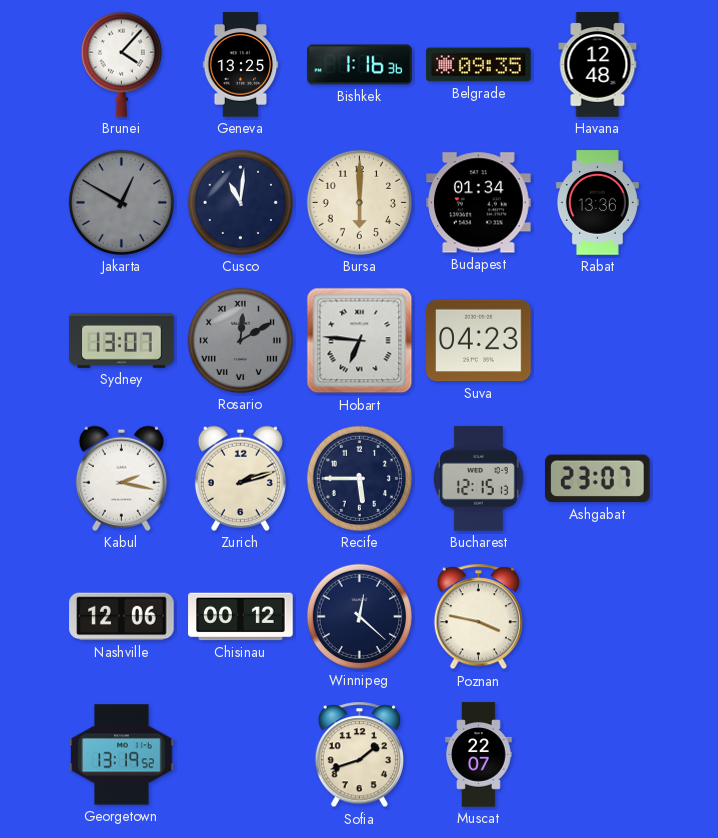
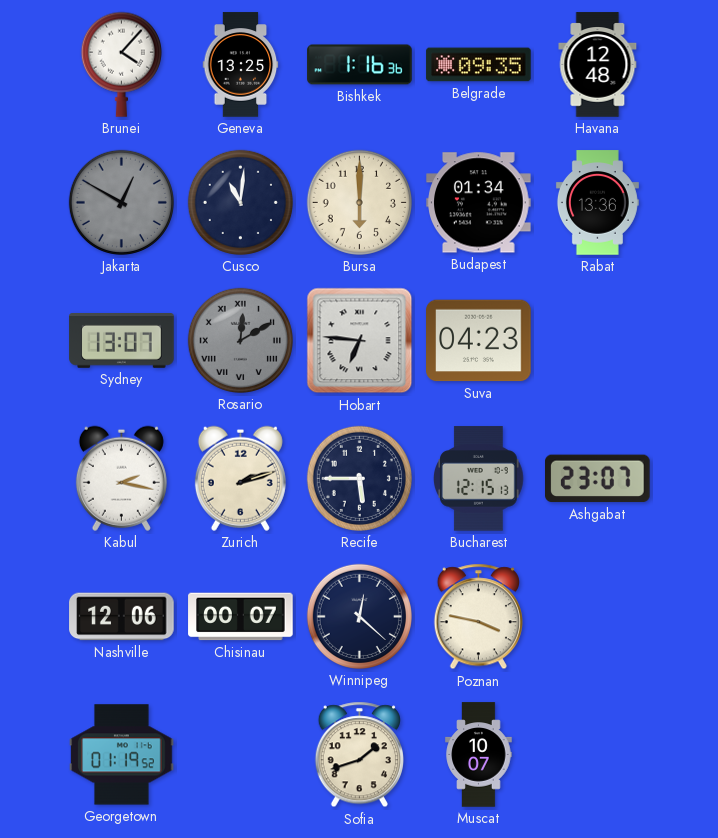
Chisinau: 00:12 -> 00:07
Georgetown: 13:19 -> 01:19
Muscat: 22:07 -> 10:07
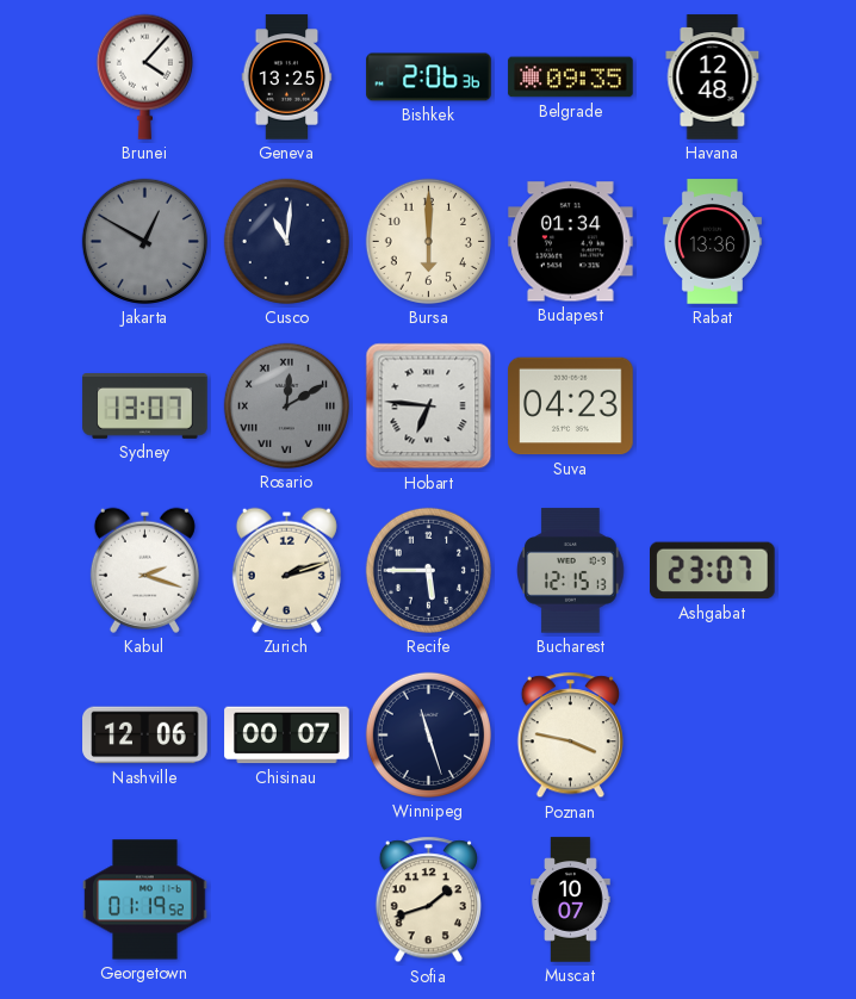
Bishkek: 1:16 -> 2:06
Kabul: 2:17 -> 2:18
Winnipeg: 12:22 -> 11:27
